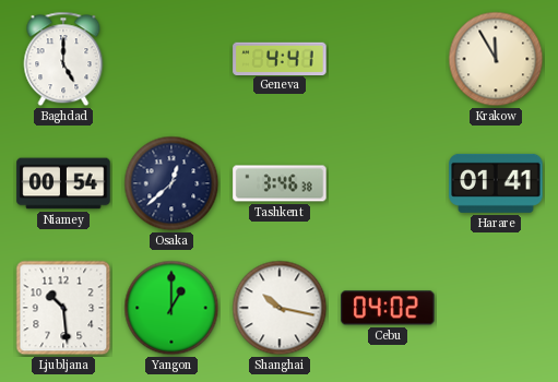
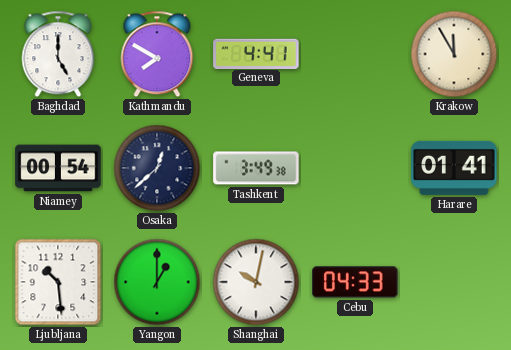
Kathmandu: none -> 7:50
Tashkent: 3:46 -> 3:49
Shanghai: 10:17 -> 10:02
Cebu: 04:02 -> 04:33
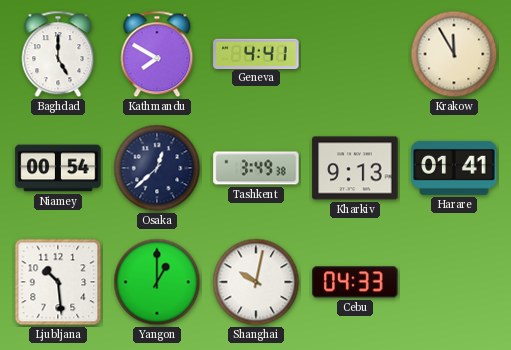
Kharkiv: none -> 9:13
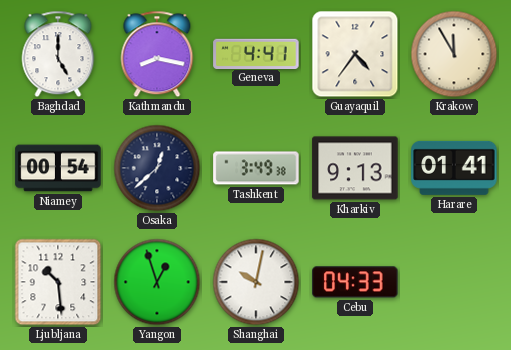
Kathmandu: 7:50 -> 8:17
Guayaquil: none -> 4:36
Yangon: 1:00 -> 12:57
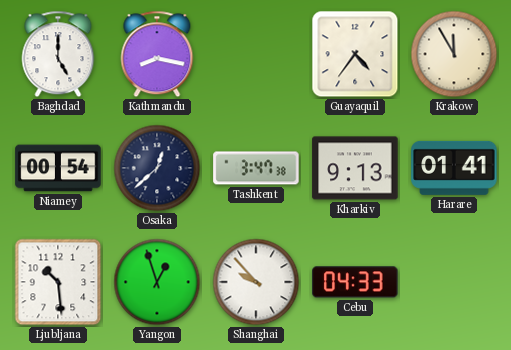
Geneva: 4:41 -> none
Tashkent: 3:49 -> 3:47
Shanghai: 10:02 -> 9:53
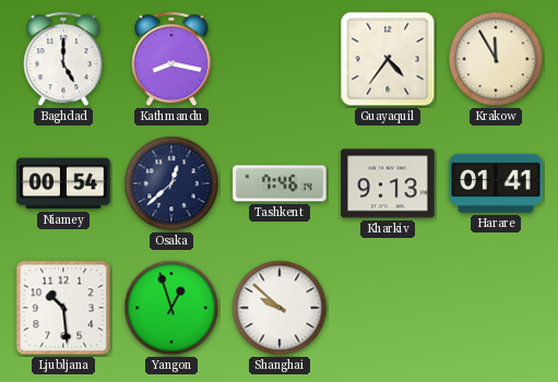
Tashkent: 3:47 -> 7:46
Shanghai: 9:53 -> 9:52
Cebu: 04:33 -> none
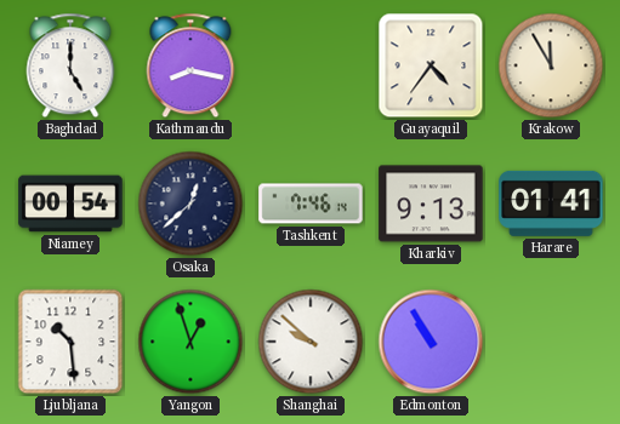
Edmonton: none -> 10:55
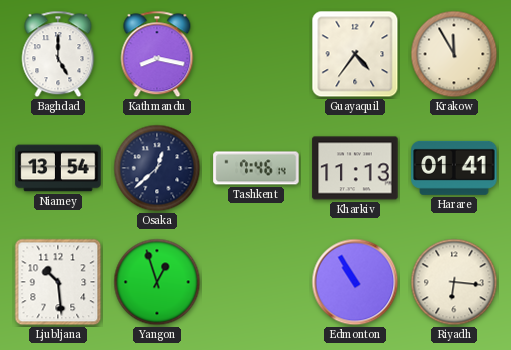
Niamey: 00:54 -> 13:54
Kharkiv: 9:13 -> 11:13
Shanghai: 9:52 -> none
Riyadh: none -> 6:16
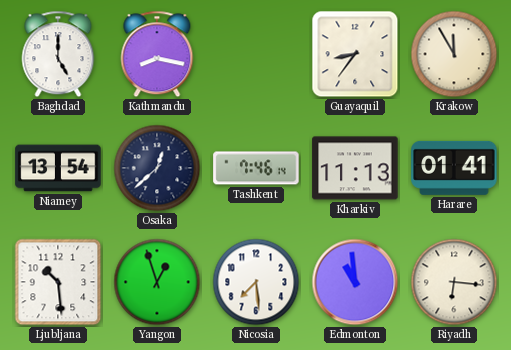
Guayaquil: 4:36 -> 8:36
Nicosia: none -> 7:29
Edmonton: 10:55 -> 10:59
